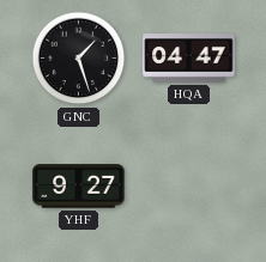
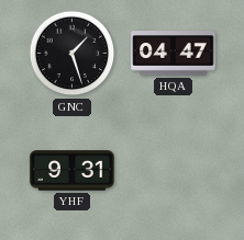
YHF: 9:27 -> 9:31
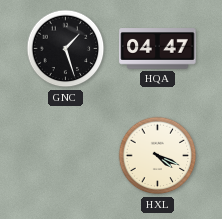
YHF: 9:31 -> none
HXL: none -> 4:19
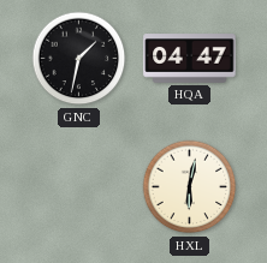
GNC: 1:27 -> 1:32
HXL: 4:19 -> 6:02
